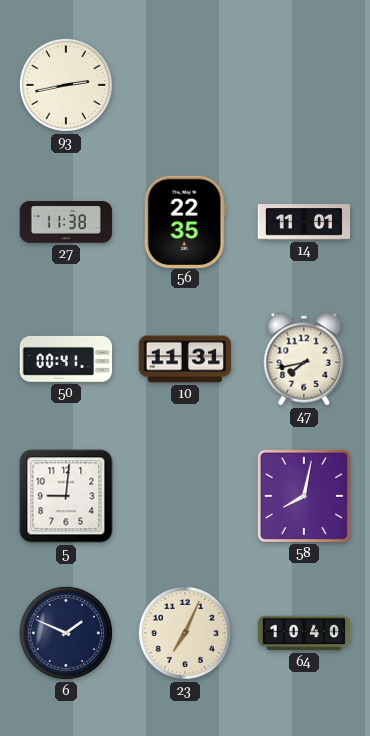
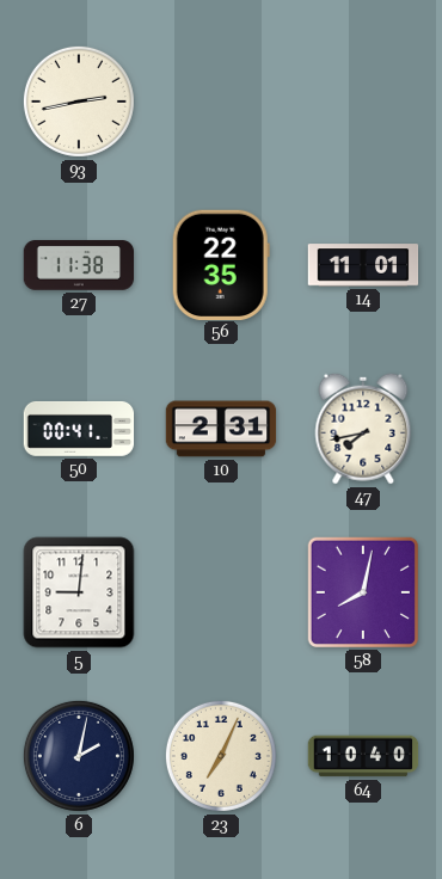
10: 11:31 -> 2:31
6: 1:49 -> 2:02
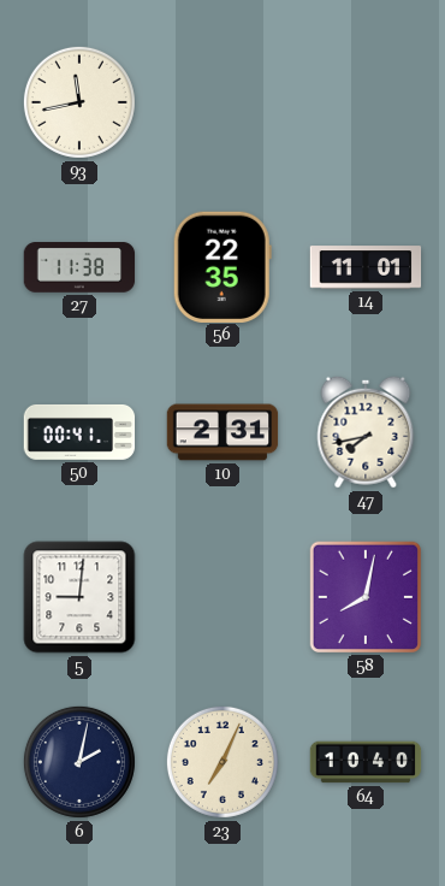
93: 2:43 -> 11:43
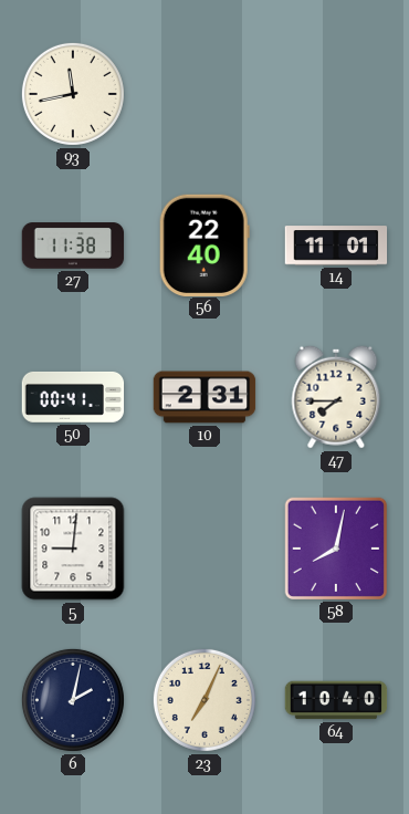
56: 22:35 -> 22:40
47: 7:43 -> 7:45
